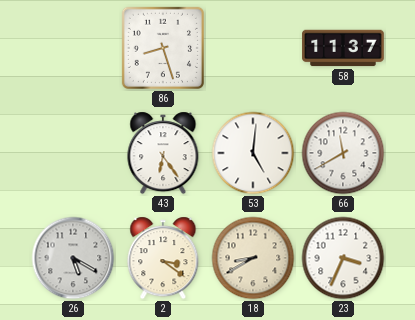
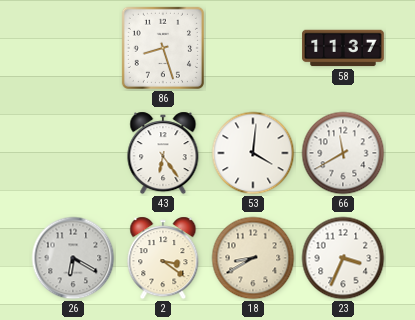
53: 5:01 -> 4:01
26: 5:20 -> 6:20
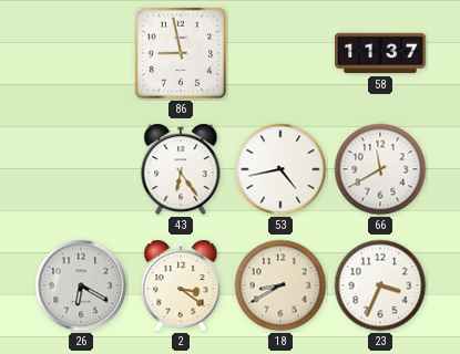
86: 8:27 -> 8:58
53: 4:01 -> 4:43
